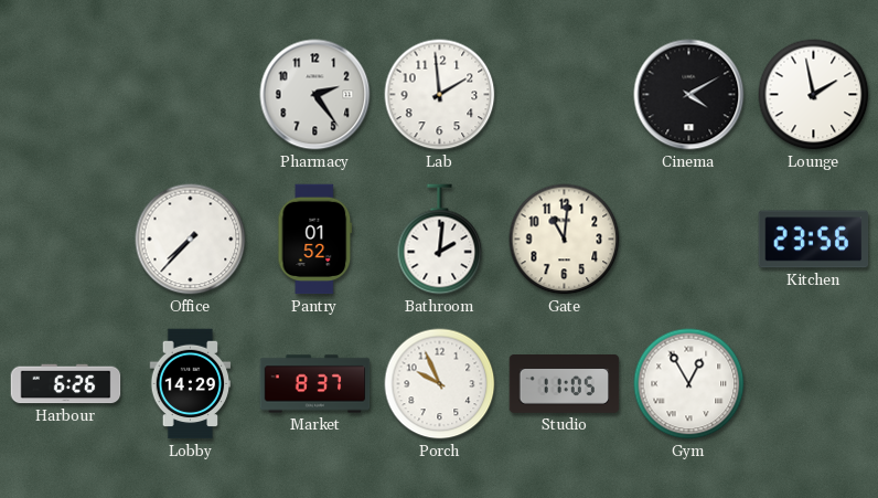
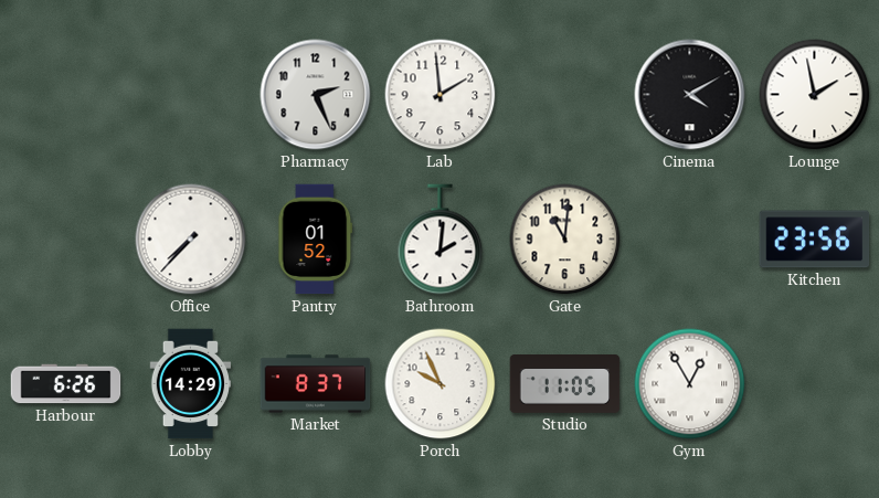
Pharmacy: 2:24 -> 2:26
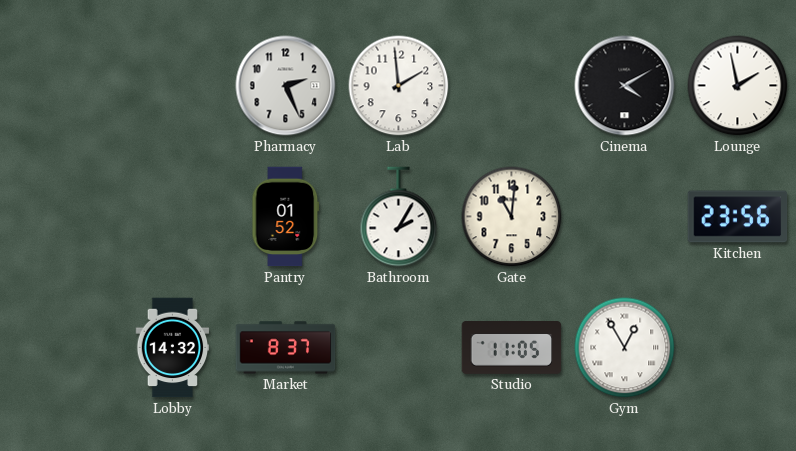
Office: 7:37 -> none
Bathroom: 2:01 -> 2:05
Harbour: 6:26 -> none
Lobby: 14:29 -> 14:32
Porch: 9:56 -> none
